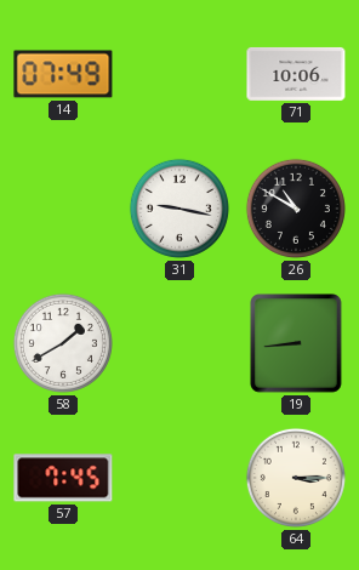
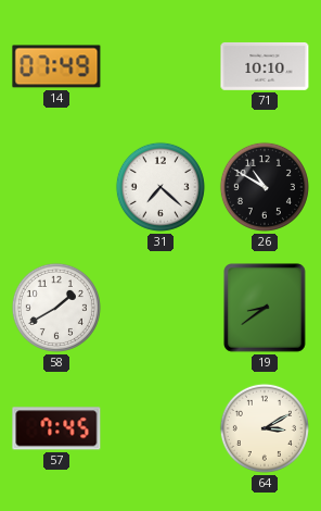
71: 10:06 -> 10:10
31: 9:17 -> 7:22
19: 8:44 -> 8:39
64: 3:15 -> 3:10
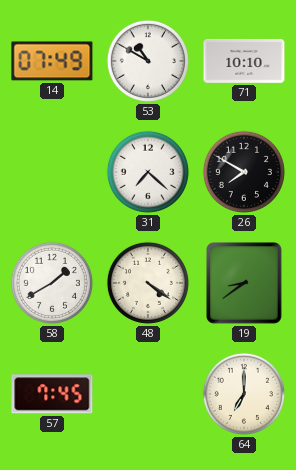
53: none -> 10:50
26: 10:50 -> 7:50
48: none -> 4:21
64: 3:10 -> 7:00
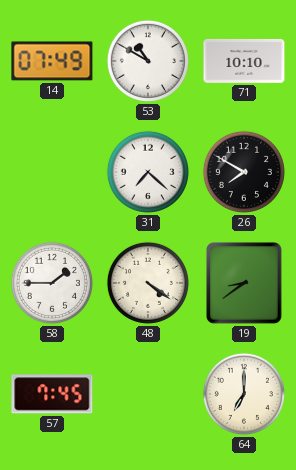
58: 1:40 -> 1:45
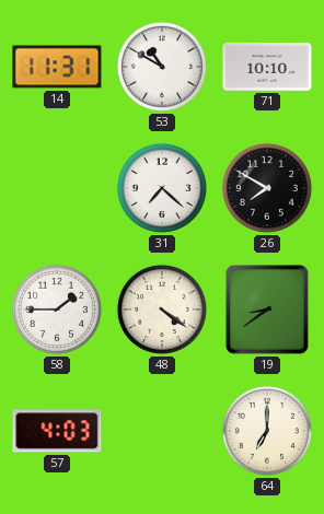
14: 07:49 -> 11:31
57: 7:45 -> 4:03
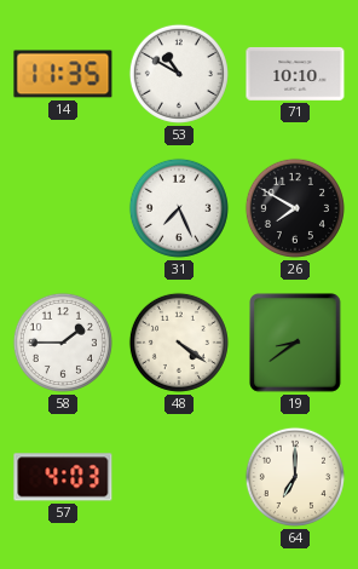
14: 11:31 -> 11:35
31: 7:22 -> 7:26
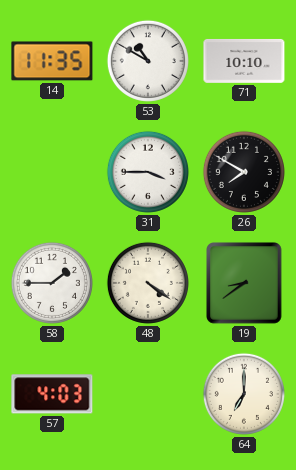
31: 7:26 -> 3:45
